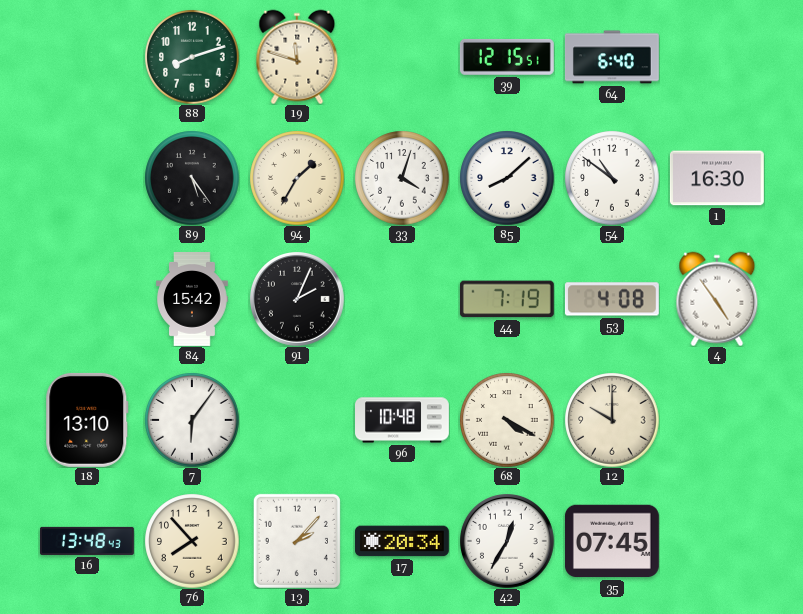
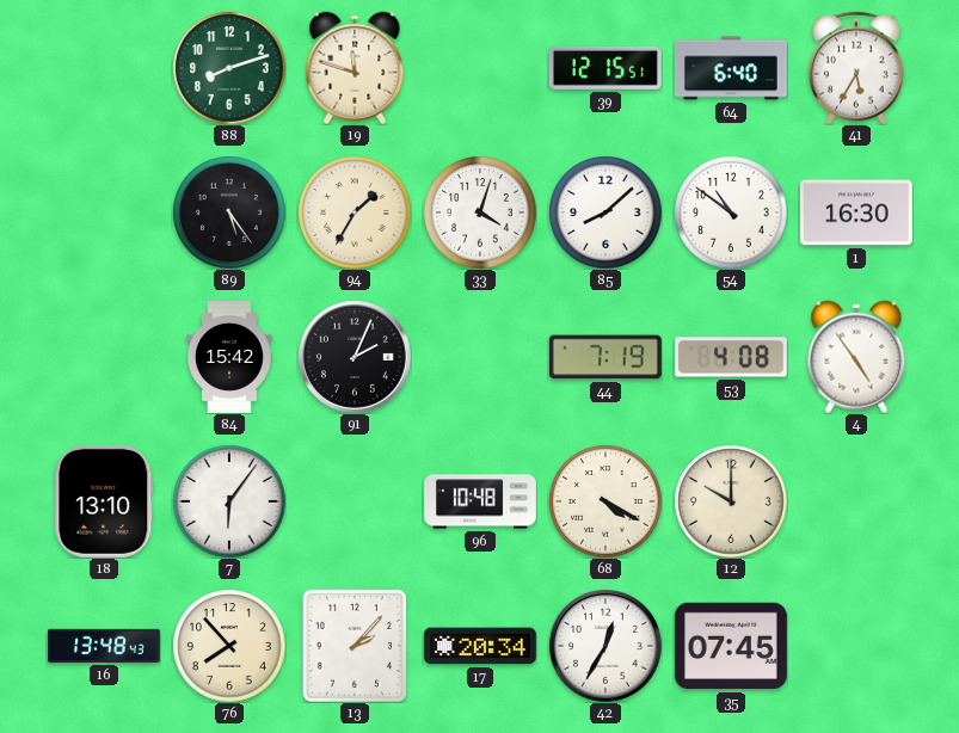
41: none -> 5:35
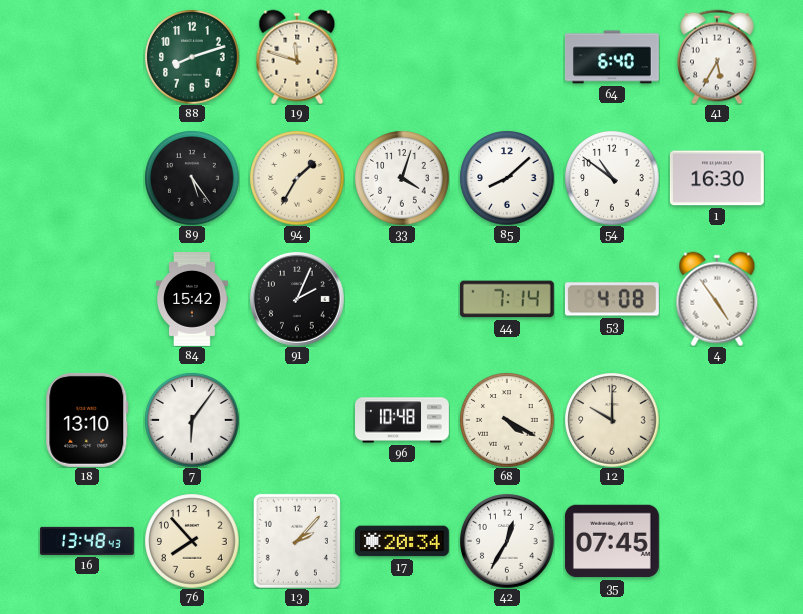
39: 12:15 -> none
44: 7:19 -> 7:14
